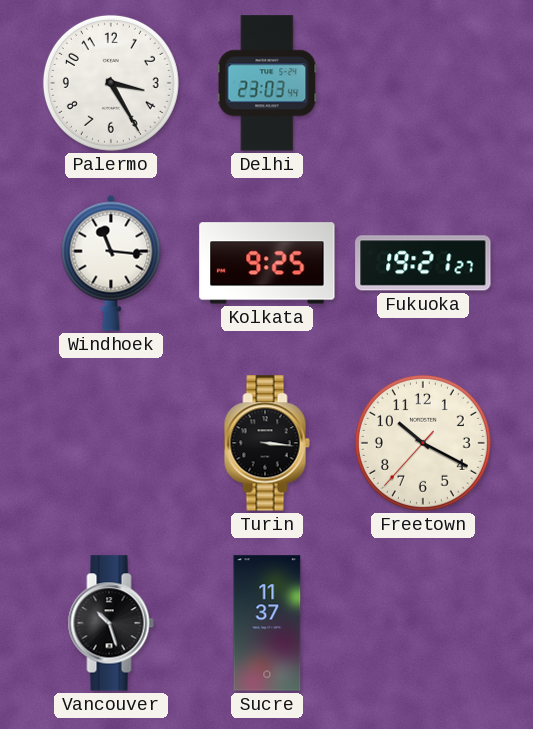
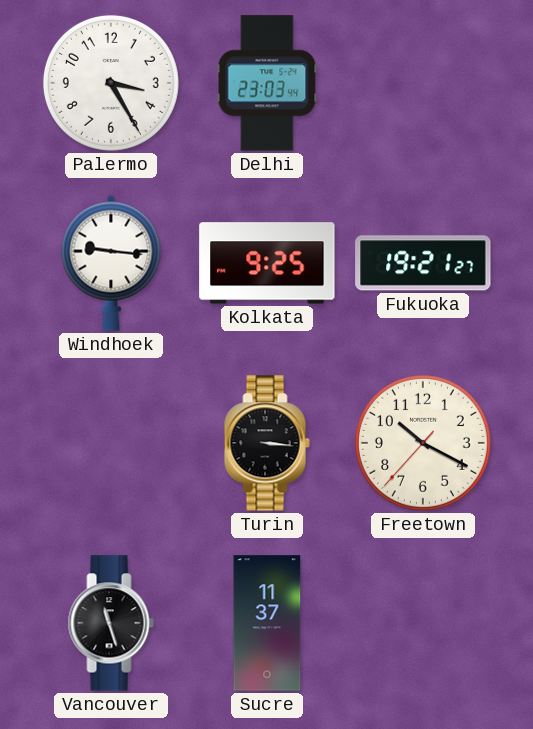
Windhoek: 11:16 -> 9:16
Vancouver: 10:27 -> 11:27
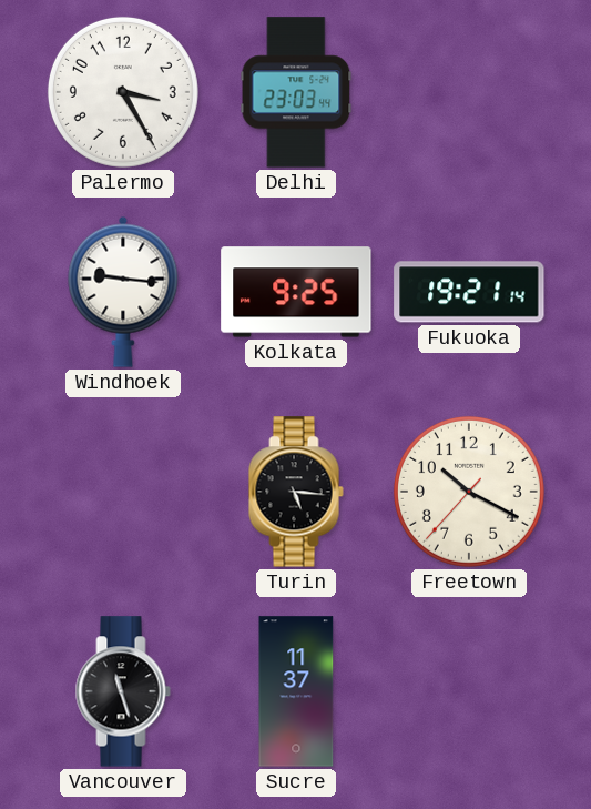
Fukuoka: 19:21:27 -> 19:21:14
Turin: 3:16 -> 5:16
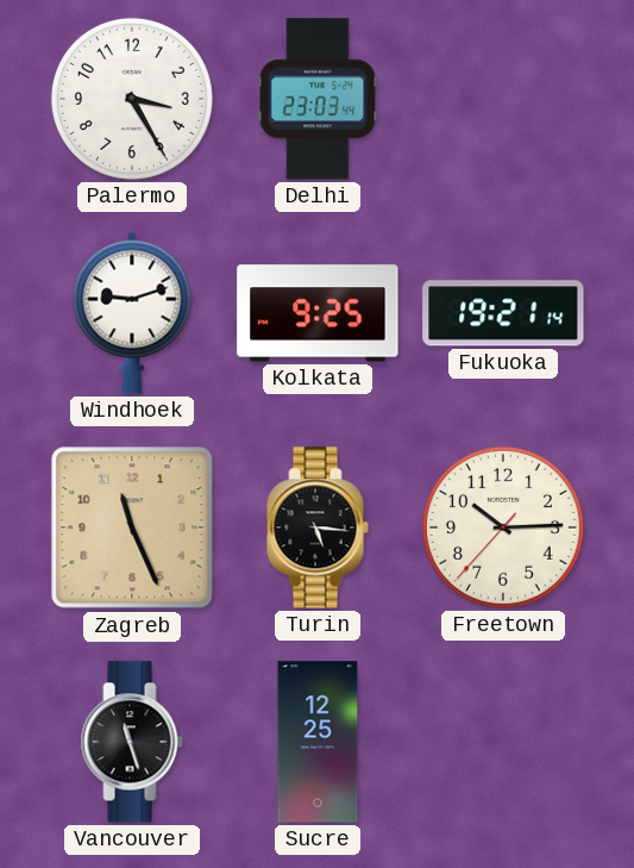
Windhoek: 9:16 -> 9:12
Zagreb: none -> 11:26
Freetown: 10:19 -> 10:14
Sucre: 11:37 -> 12:25
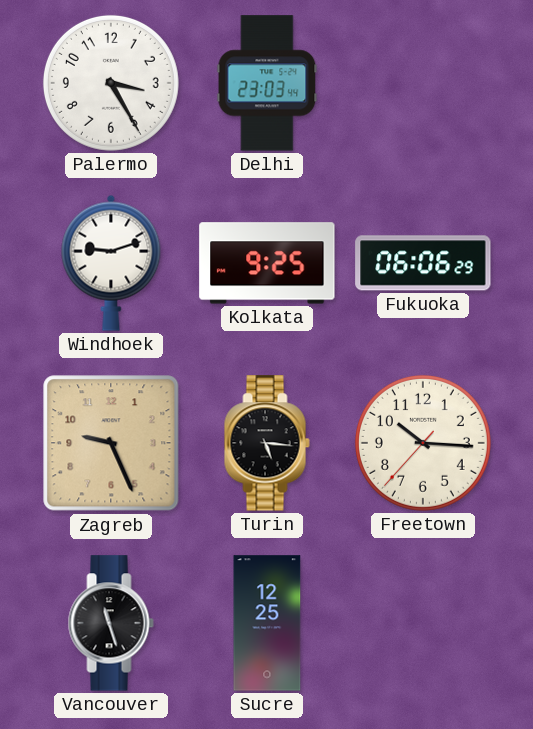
Fukuoka: 19:21 -> 06:06
Zagreb: 11:26 -> 9:26
Freetown: 10:14 -> 10:15
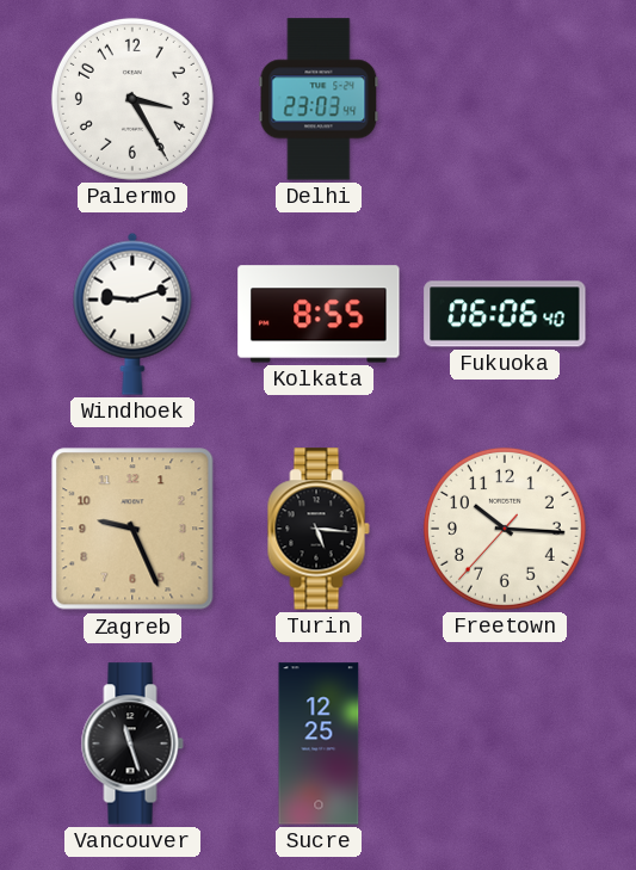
Kolkata: 9:25 -> 8:55
Fukuoka: 06:06:29 -> 06:06:40
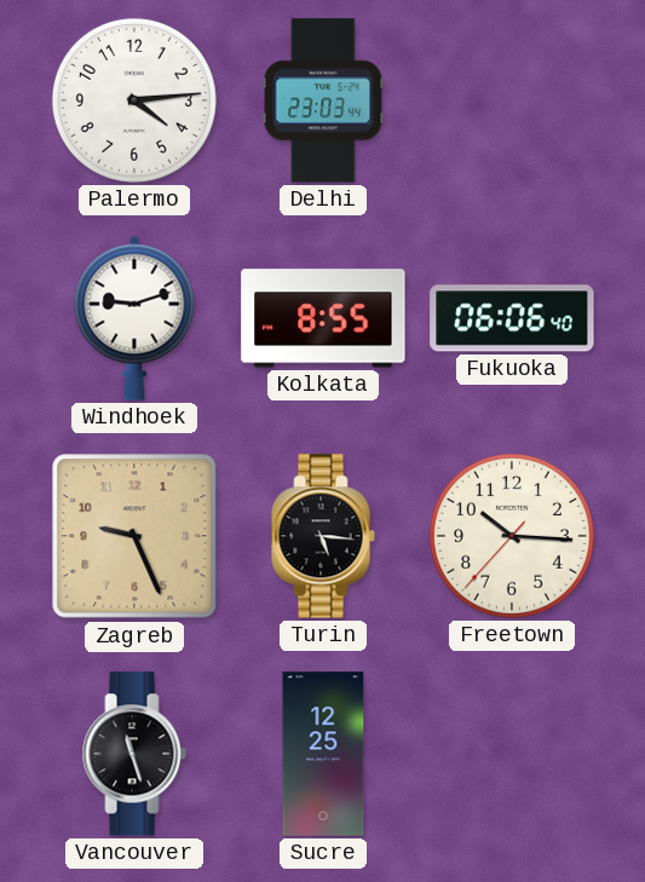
Palermo: 3:25 -> 4:14
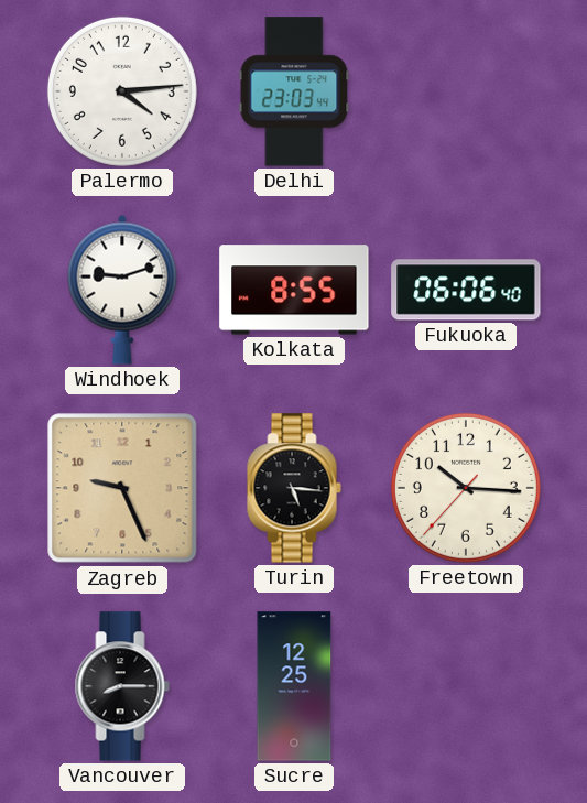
Vancouver: 11:27 -> 8:15
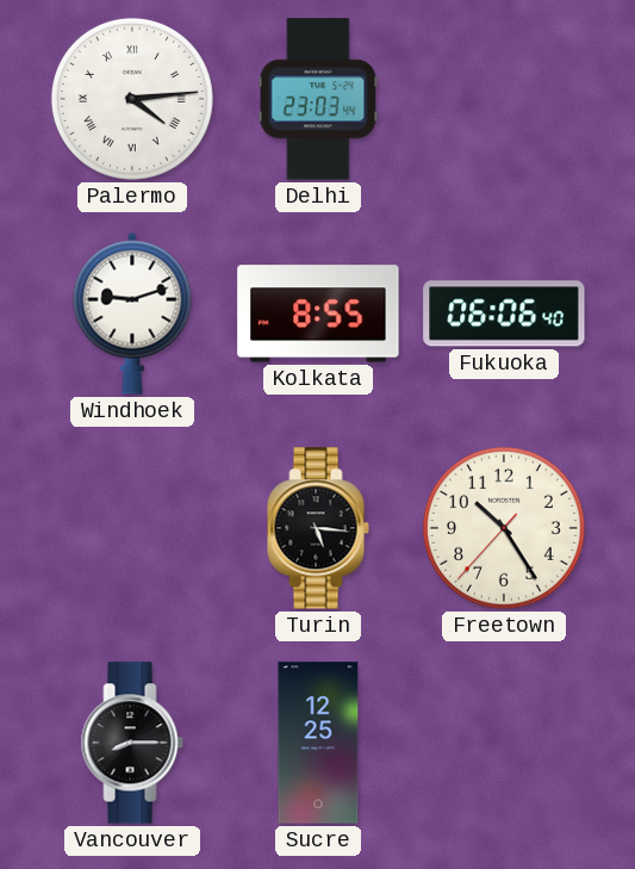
Palermo numerals: Arabic -> Roman
Zagreb: 9:26 -> none
Freetown: 10:15 -> 10:24
